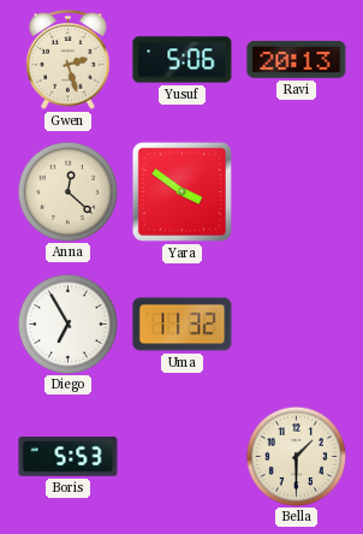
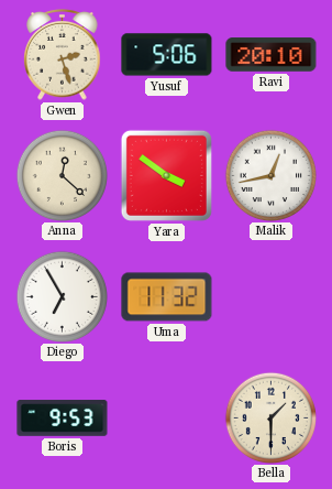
Ravi: 20:13 -> 20:10
Malik: none -> 12:43
Boris: 5:53 -> 9:53
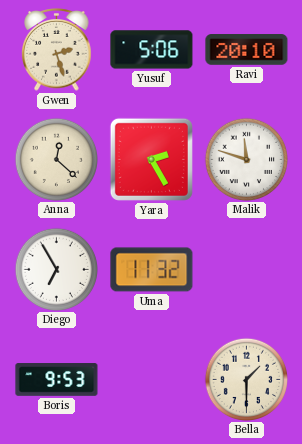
Yara: 3:51 -> 2:25
Malik: 12:43 -> 11:48
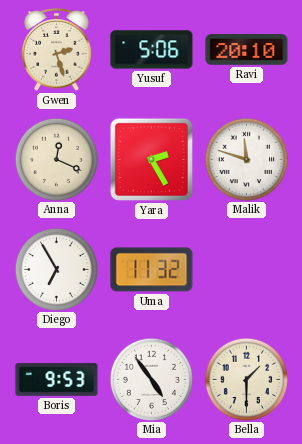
Anna: 12:22 -> 12:19
Mia: none -> 4:54
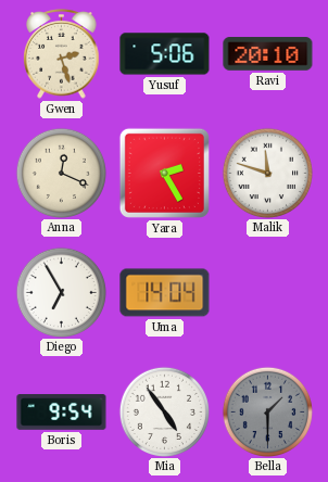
Uma: 11:32 -> 14:04
Boris: 9:53 -> 9:54
Bella dial: cream -> grey
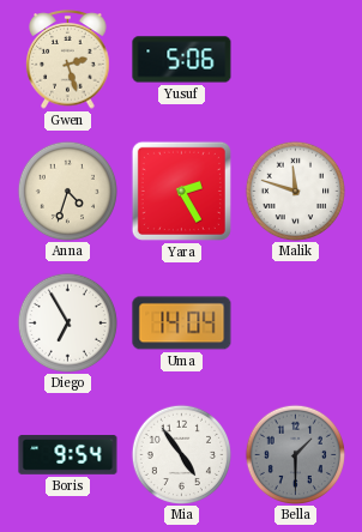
Ravi: 20:10 -> none
Anna: 12:19 -> 4:33
